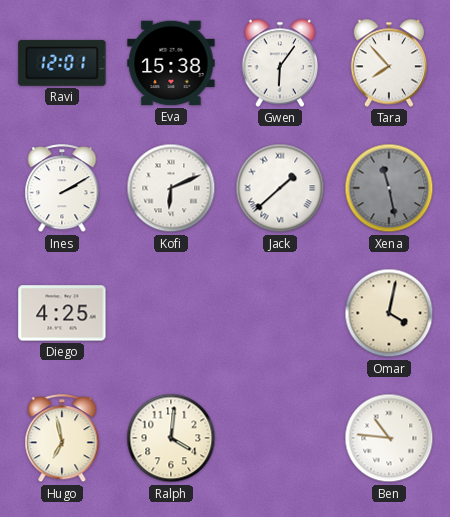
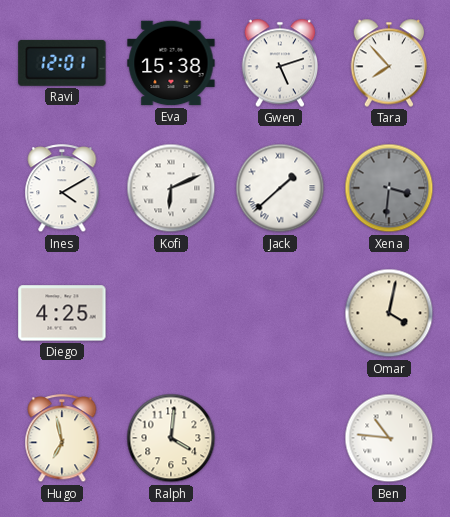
Gwen: 6:06 -> 5:12
Ines: 2:10 -> 4:10
Xena: 11:28 -> 3:31
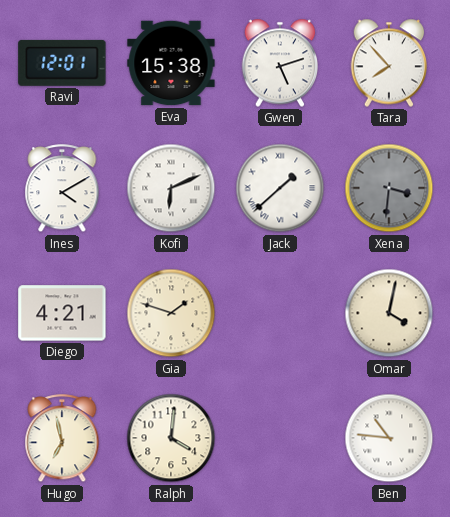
Diego: 4:25 -> 4:21
Gia: none -> 1:48
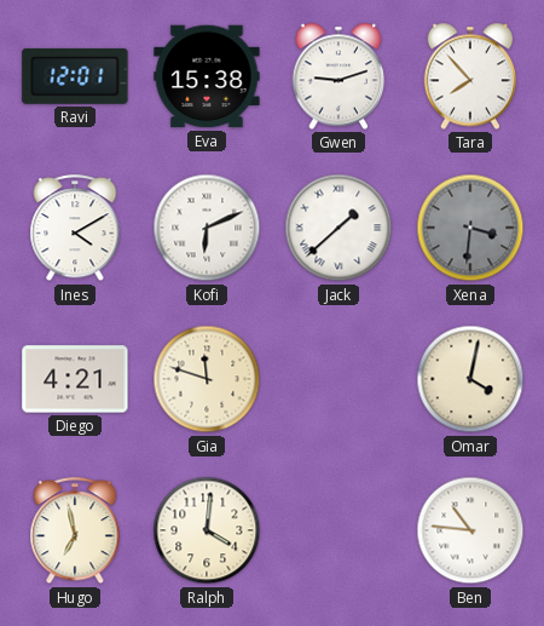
Gwen: 5:12 -> 9:12
Gia: 1:48 -> 11:48
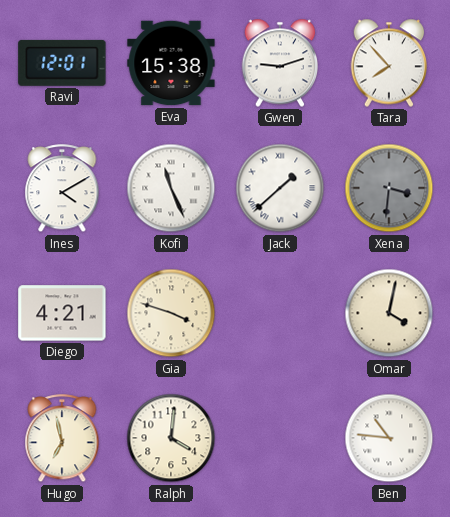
Kofi: 6:11 -> 11:26
Gia: 11:48 -> 3:48
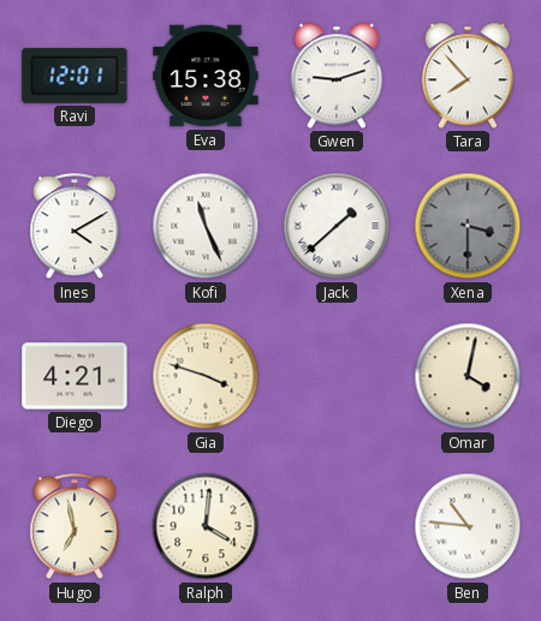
Xena: 3:31 -> 3:30
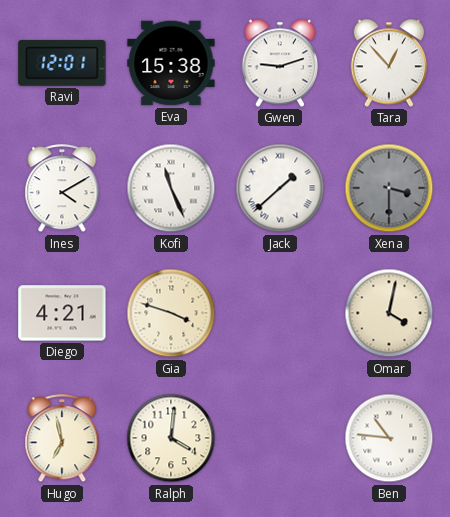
Tara: 7:53 -> 12:53
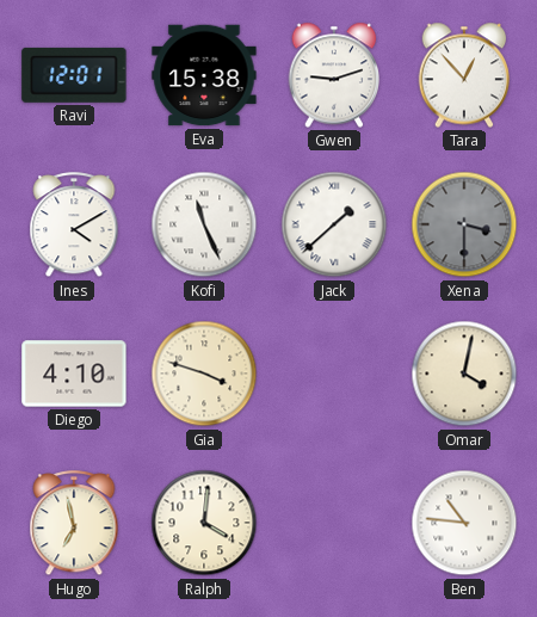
Diego: 4:21 -> 4:10
